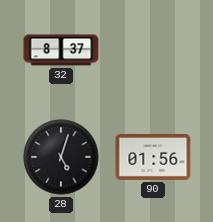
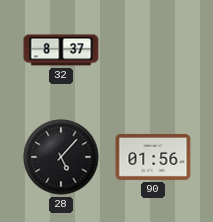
28: 5:03 -> 5:07
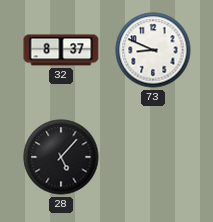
73: none -> 8:49
90: 01:56 -> none
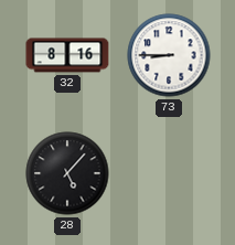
32: 8:37 -> 8:16
73: 8:49 -> 8:45
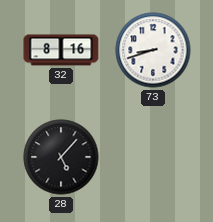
73: 8:45 -> 8:42
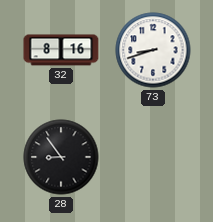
28: 5:07 -> 8:54
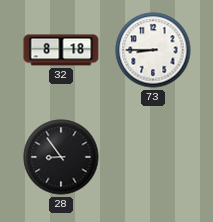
32: 8:16 -> 8:18
73: 8:42 -> 8:45
